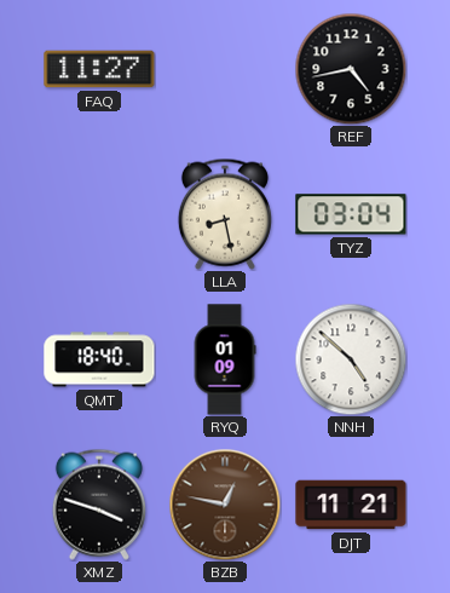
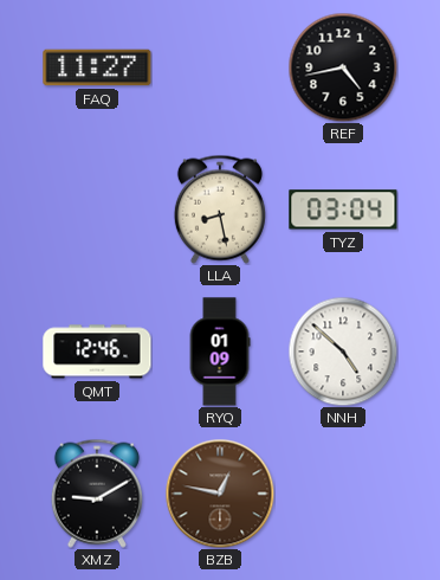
QMT: 18:40 -> 12:46
XMZ: 3:48 -> 9:10
DJT: 11:21 -> none
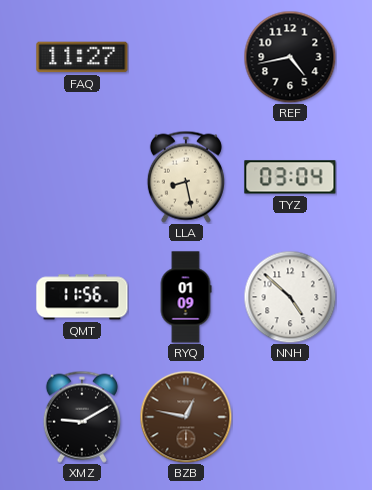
QMT: 12:46 -> 11:56
